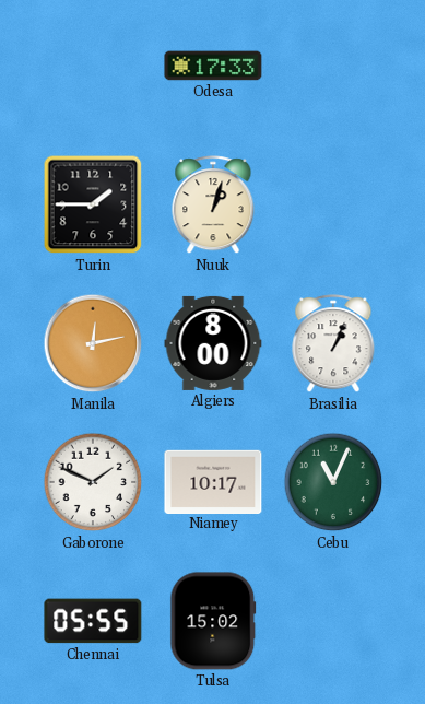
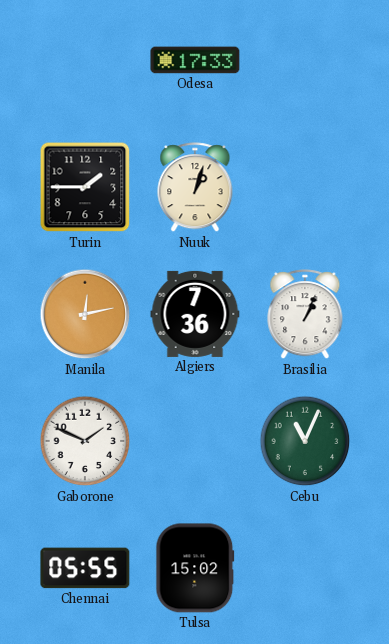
Algiers: 8:00 -> 7:36
Niamey: 10:17 -> none
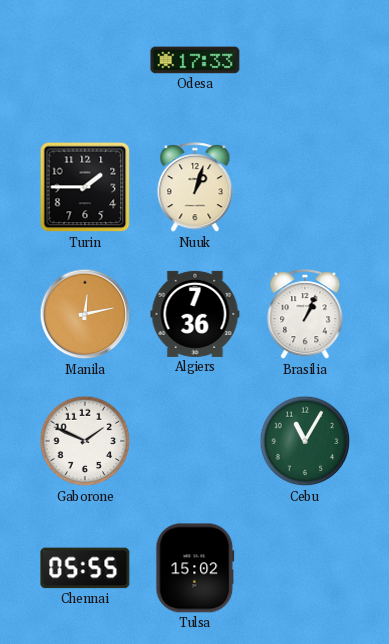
Cebu: 11:04 -> 11:05
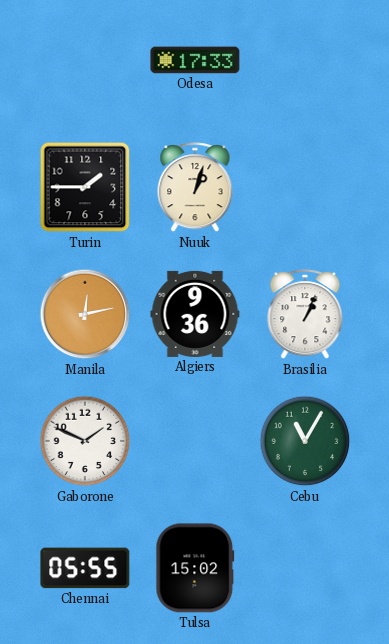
Algiers: 7:36 -> 9:36
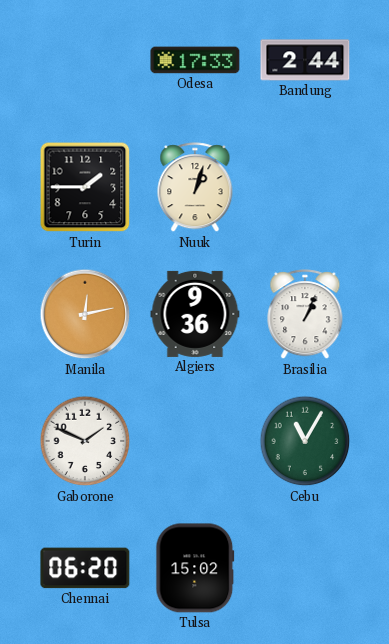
Bandung: none -> 2:44
Chennai: 05:55 -> 06:20
